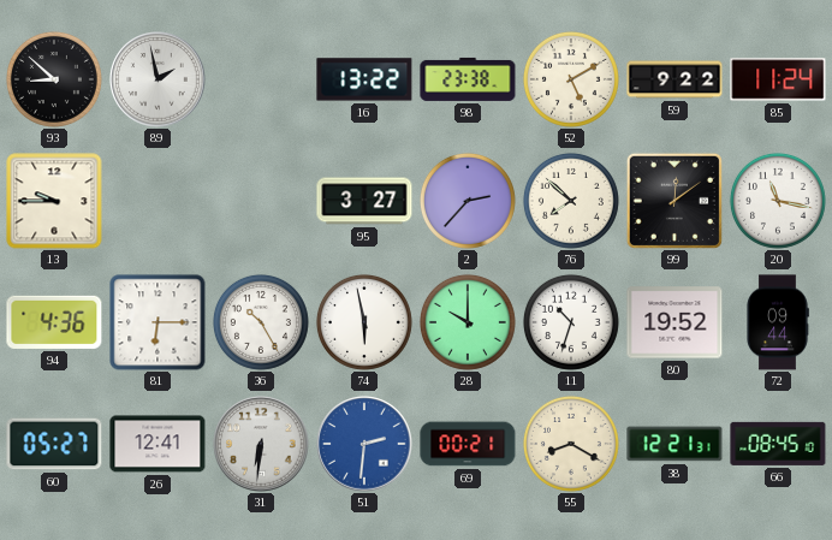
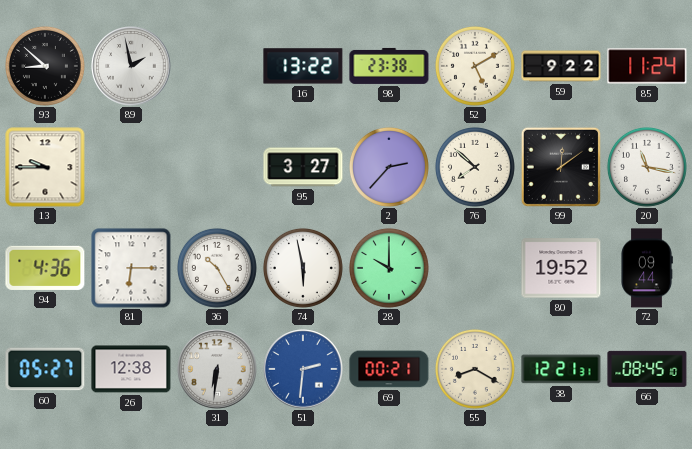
11: 10:33 -> none
26: 12:41 -> 12:38
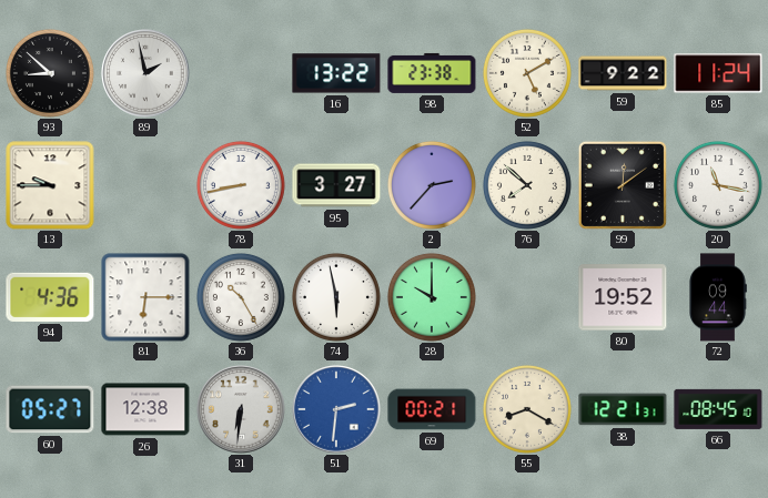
78: none -> 8:43
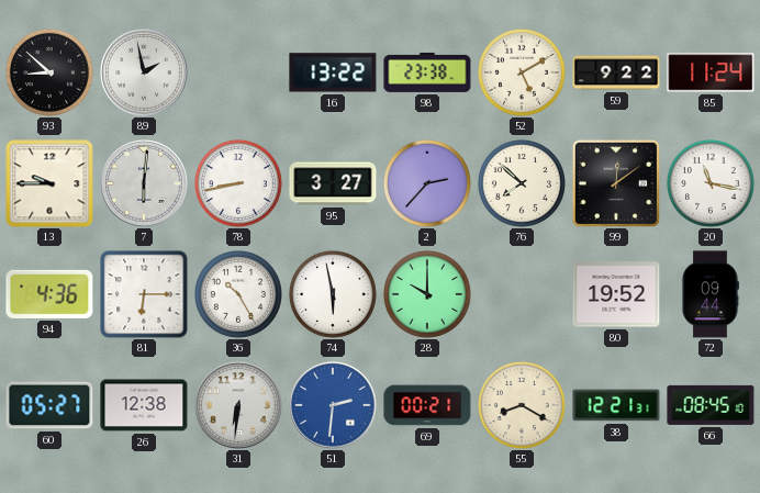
7: none -> 6:01
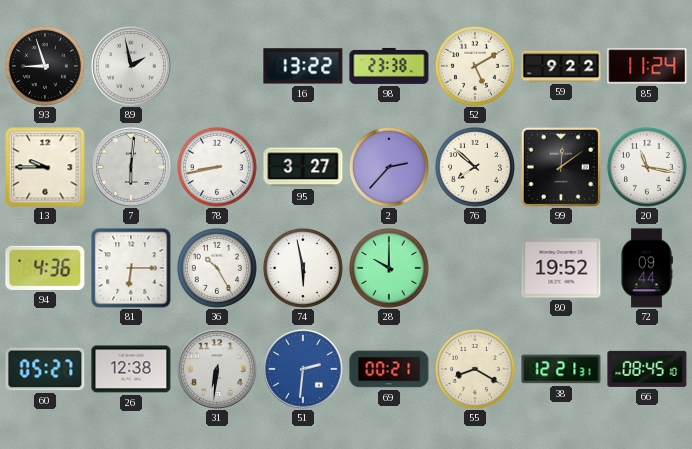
93: 8:52 -> 8:57
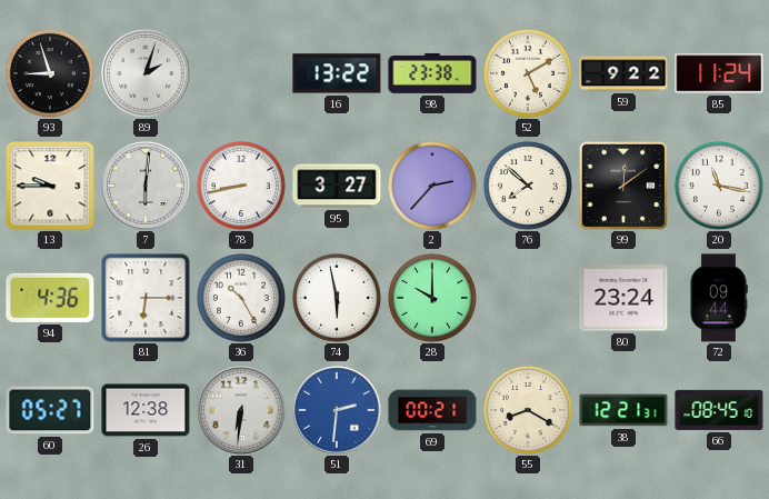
89: 1:58 -> 2:03
80: 19:52 -> 23:24
